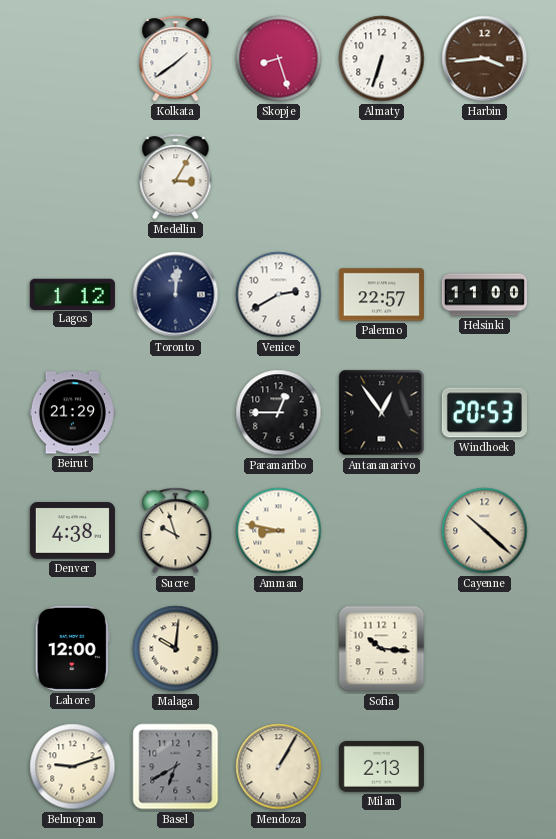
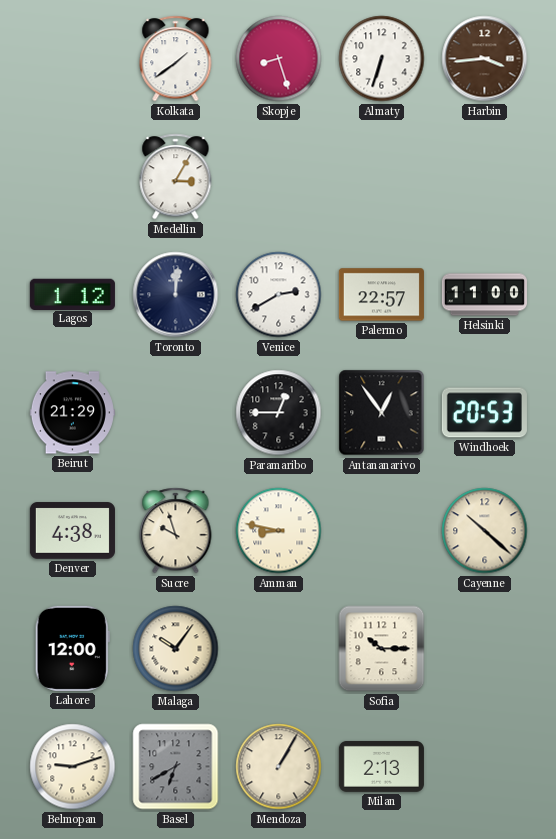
Malaga: 10:01 -> 10:06
Sofia: 10:16 -> 10:15
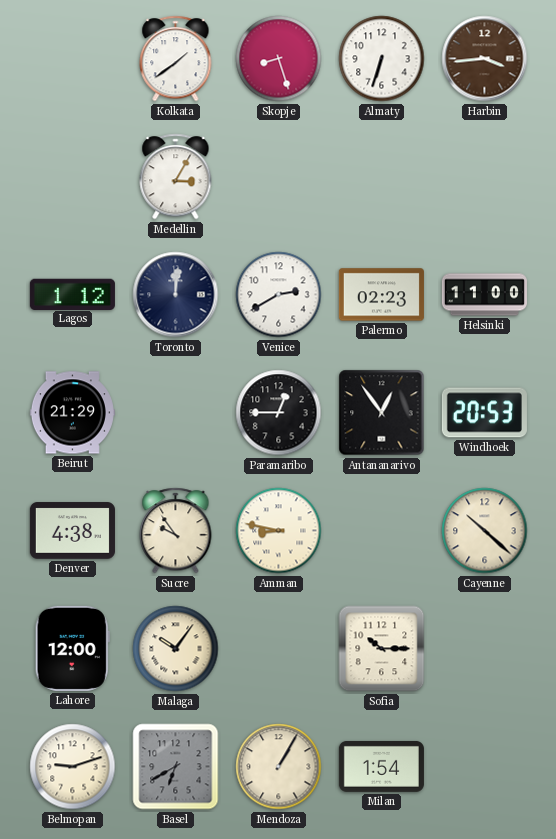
Palermo: 22:57 -> 02:23
Sucre: 9:57 -> 9:54
Milan: 2:13 -> 1:54
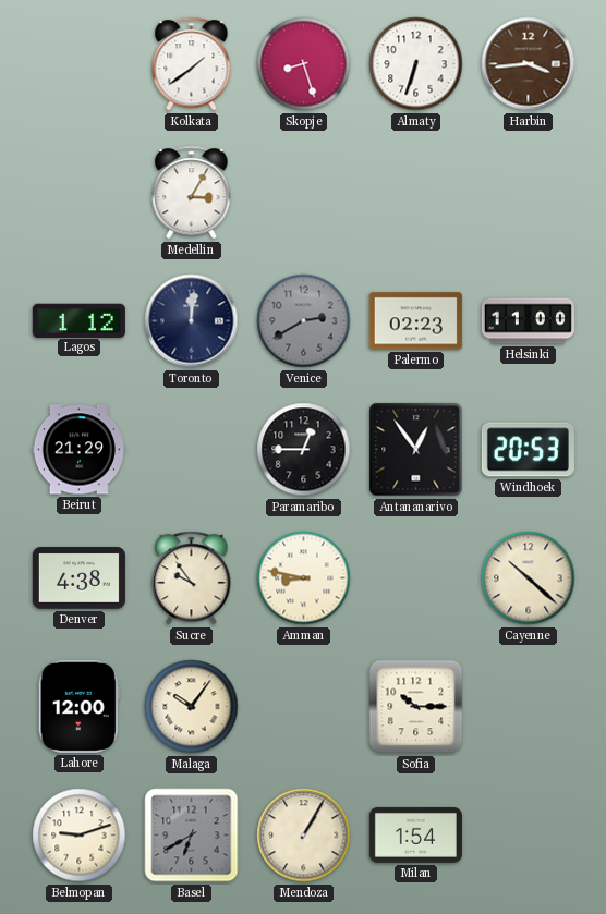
Venice dial: white -> grey
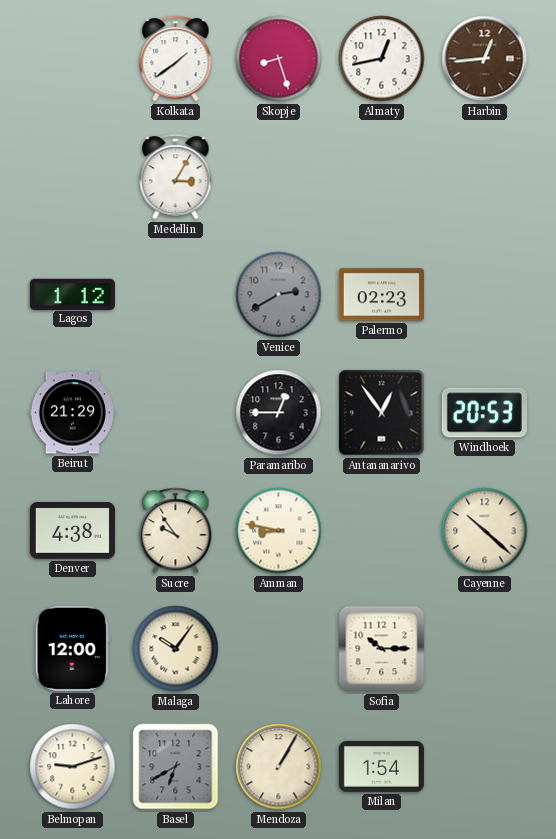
Almaty: 6:33 -> 12:43
Harbin: 3:44 -> 12:44
Toronto: 12:01 -> none
Helsinki: 11:00 -> none
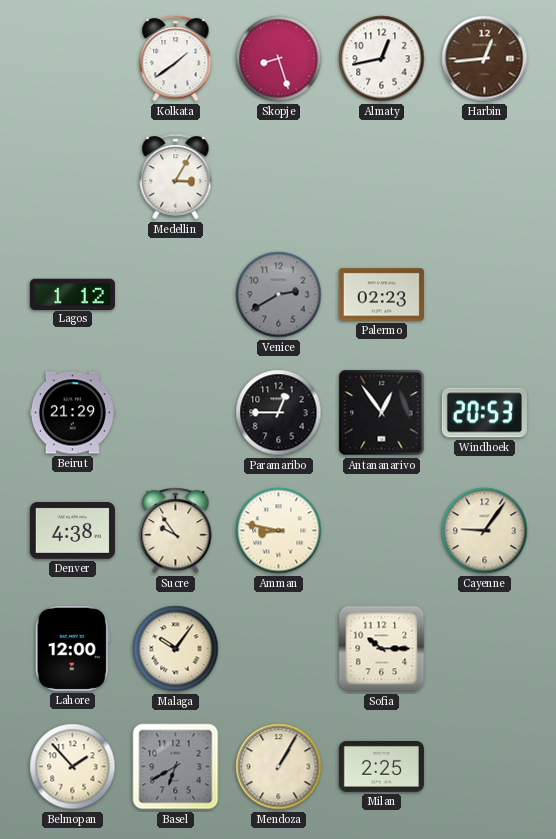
Cayenne: 10:22 -> 9:06
Belmopan: 9:12 -> 1:53
Milan: 1:54 -> 2:25
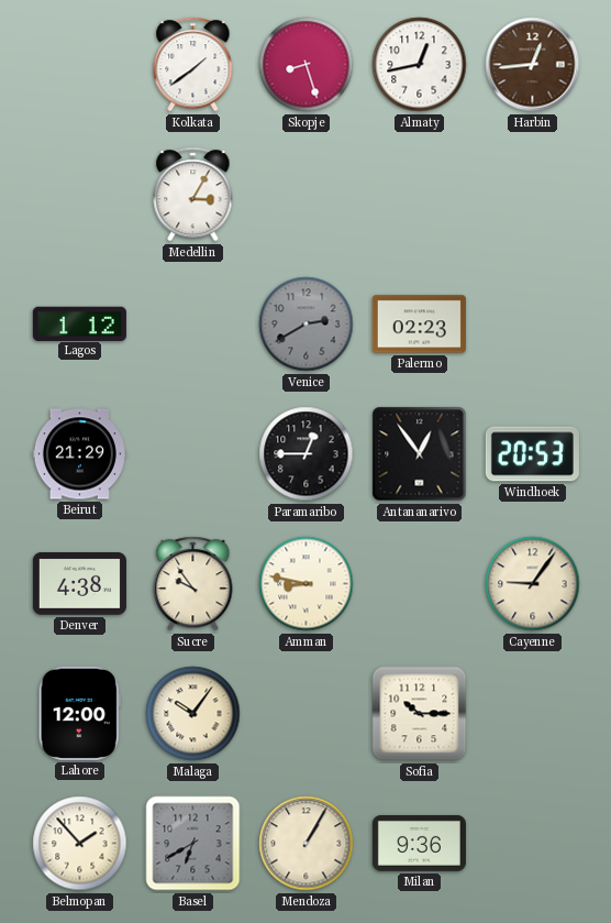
Milan: 2:25 -> 9:36
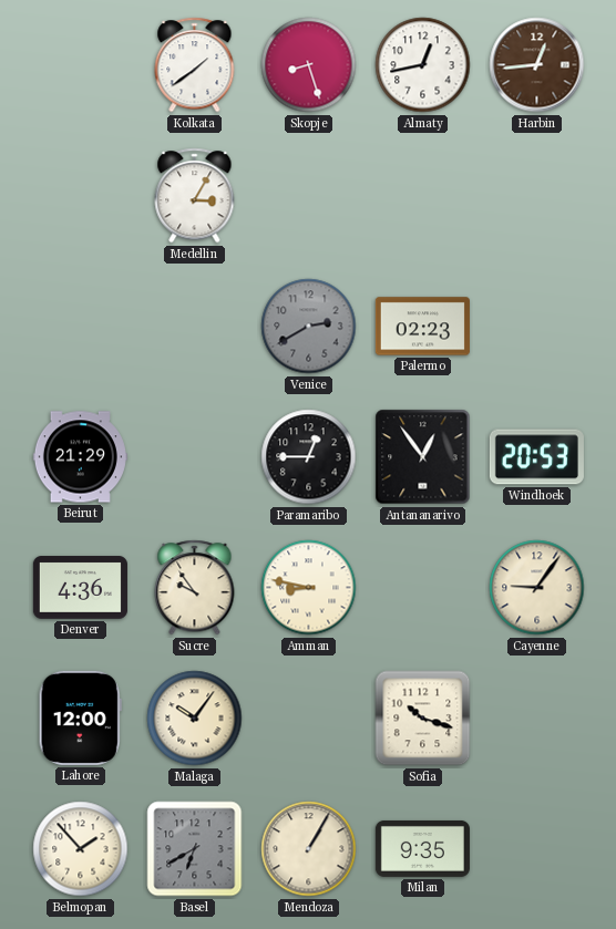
Lagos: 1:12 -> none
Denver: 4:38 -> 4:36
Sofia: 10:15 -> 10:18
Milan: 9:36 -> 9:35
